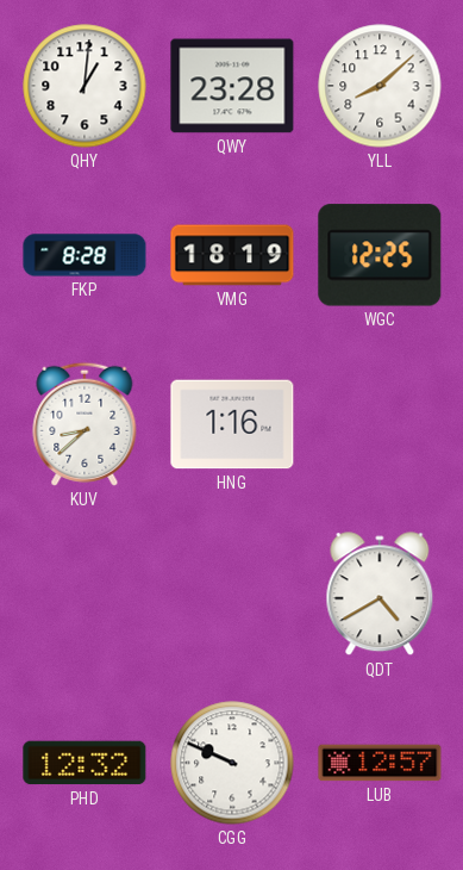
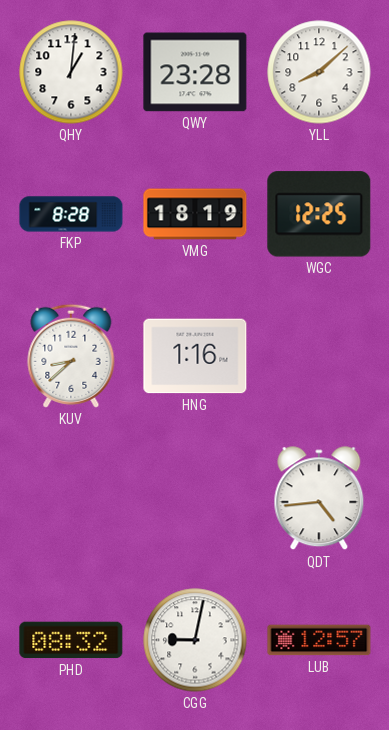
QDT: 4:40 -> 4:44
PHD: 12:32 -> 08:32
CGG: 9:49 -> 9:02
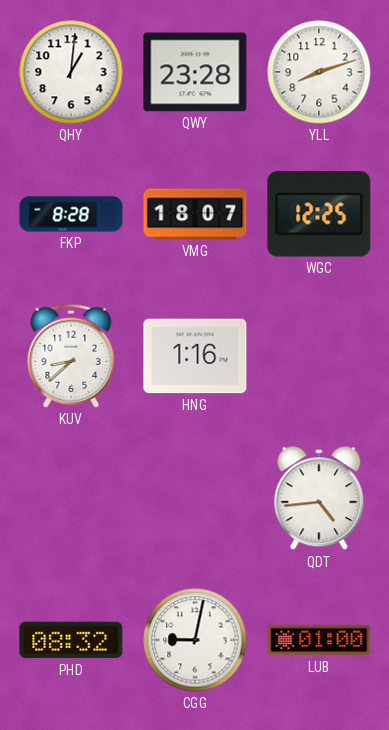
YLL: 8:08 -> 8:12
VMG: 18:19 -> 18:07
LUB: 12:57 -> 01:00
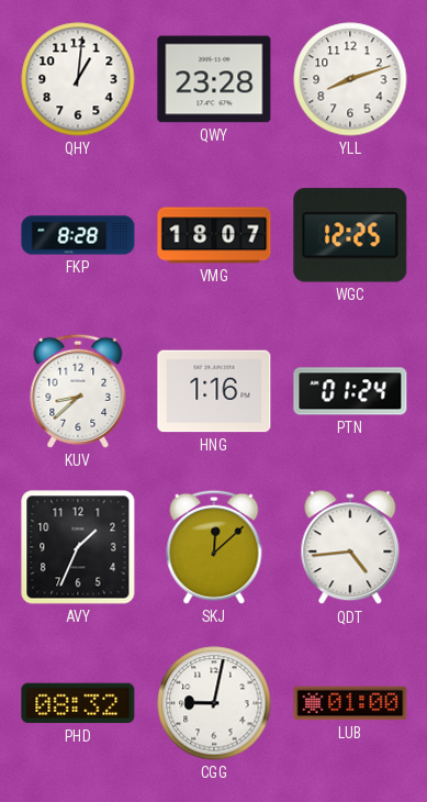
PTN: none -> 01:24
AVY: none -> 1:34
SKJ: none -> 12:08
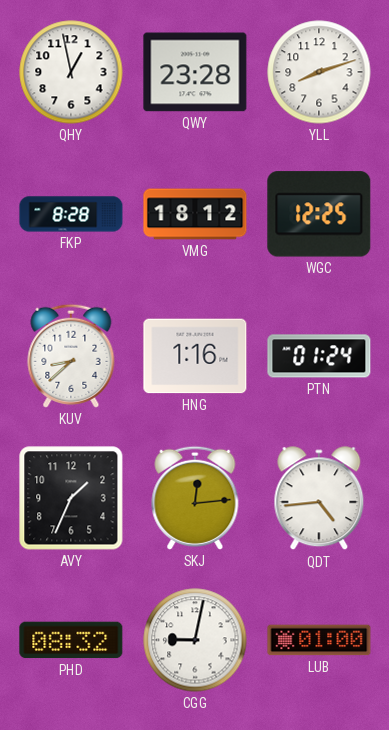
QHY: 1:01 -> 12:58
VMG: 18:07 -> 18:12
SKJ: 12:08 -> 12:14
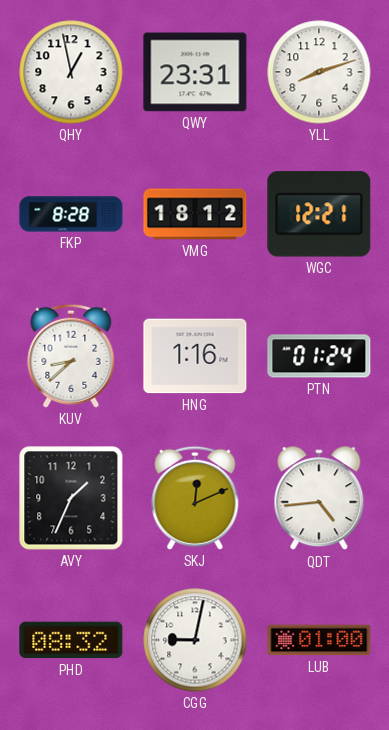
QWY: 23:28 -> 23:31
WGC: 12:25 -> 12:21
SKJ: 12:14 -> 12:11
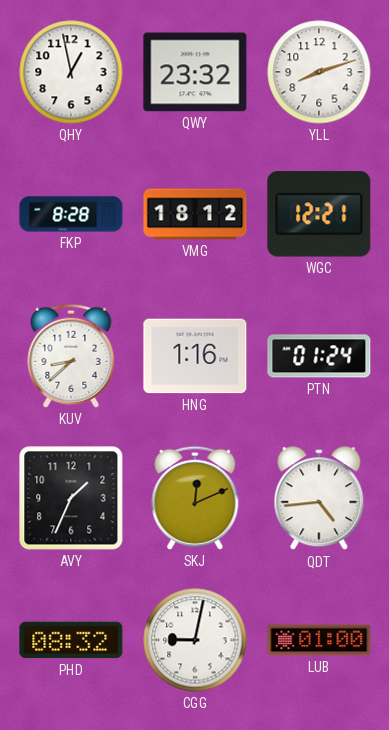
QWY: 23:31 -> 23:32
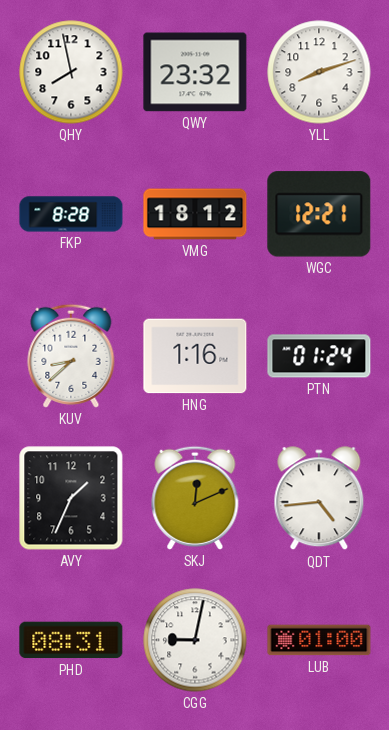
QHY: 12:58 -> 7:58
PHD: 08:32 -> 08:31
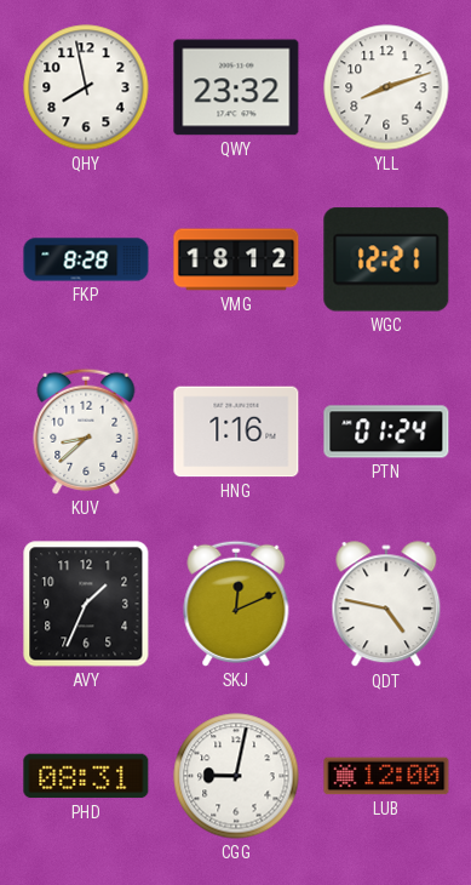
QDT: 4:44 -> 4:47
LUB: 01:00 -> 12:00
